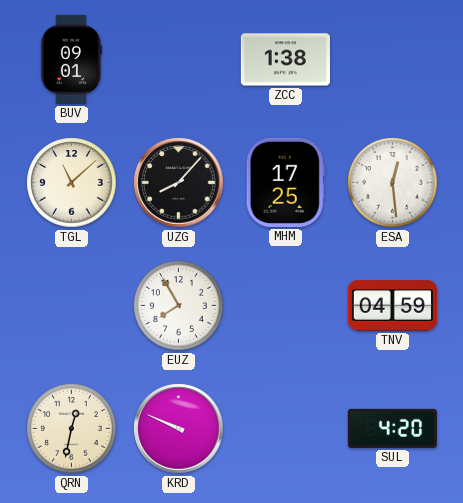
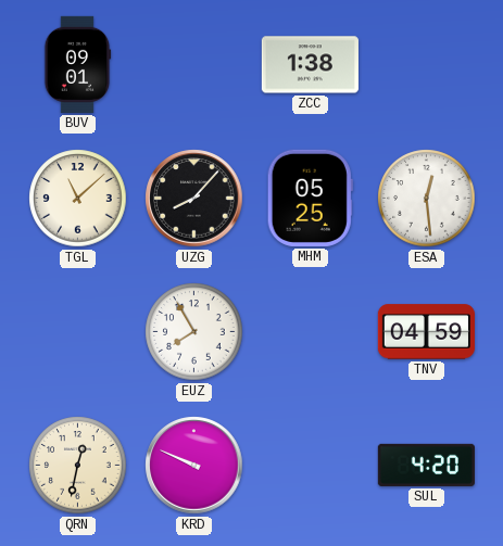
MHM: 17:25 -> 05:25
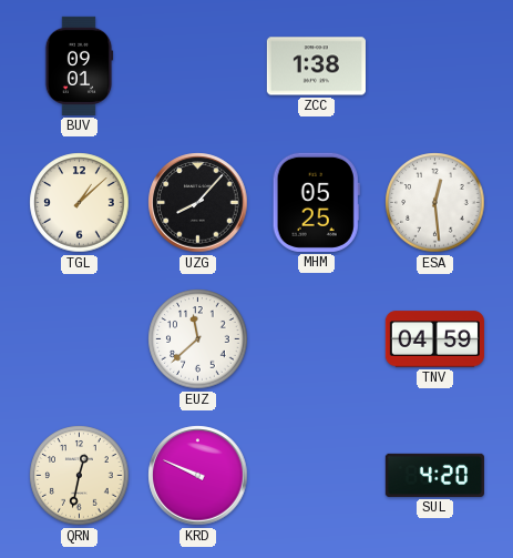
TGL: 11:08 -> 1:08
EUZ: 7:55 -> 11:38
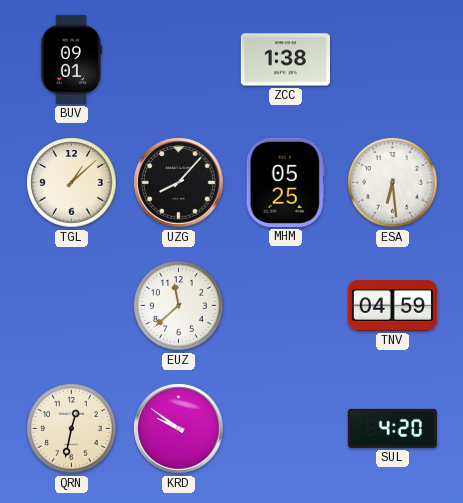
ESA: 12:29 -> 6:29
KRD: 9:49 -> 9:51
